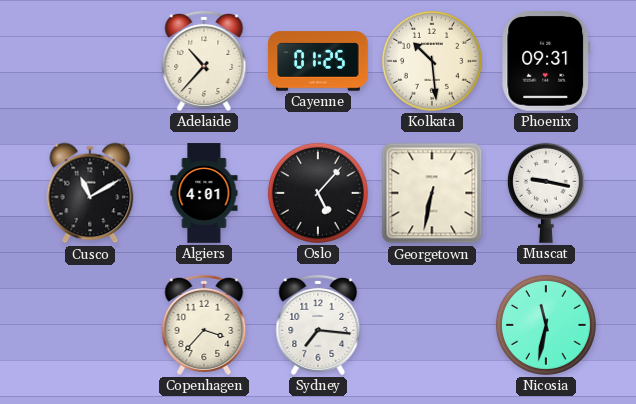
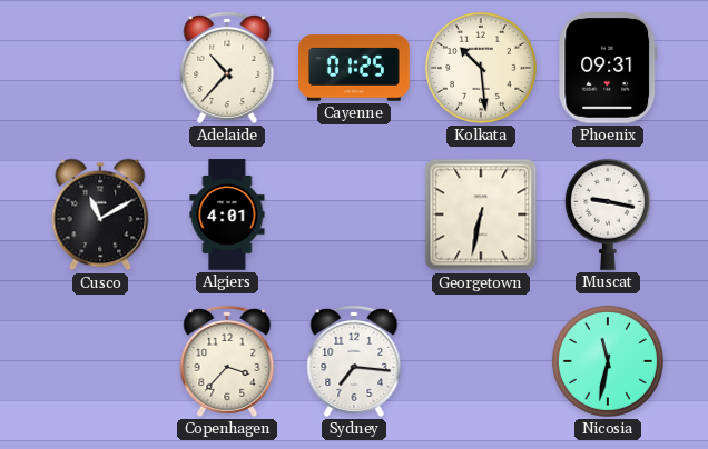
Oslo: 5:07 -> none
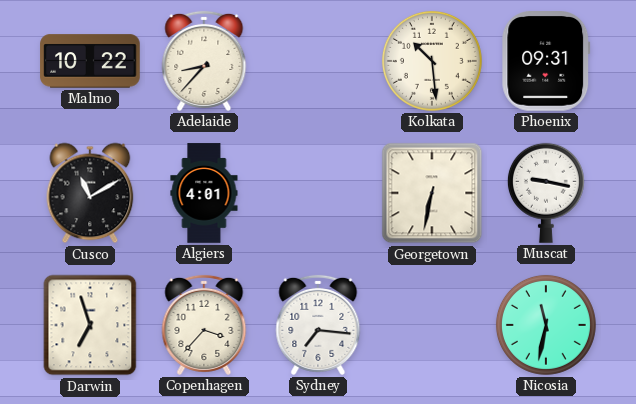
Malmo: none -> 10:22
Adelaide: 10:37 -> 8:37
Cayenne: 01:25 -> none
Darwin: none -> 6:57
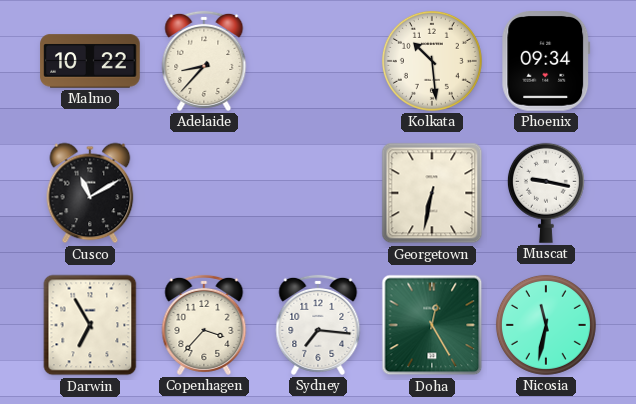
Phoenix: 09:31 -> 09:34
Algiers: 4:01 -> none
Darwin: 6:57 -> 6:55
Doha: none -> 12:25
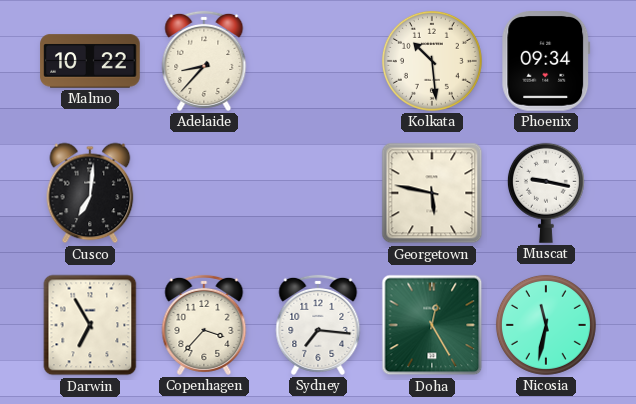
Cusco: 11:10 -> 7:01
Georgetown: 6:32 -> 5:47
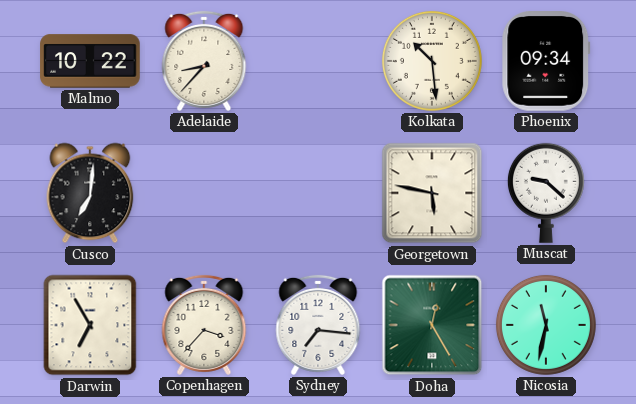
Muscat: 9:17 -> 9:22
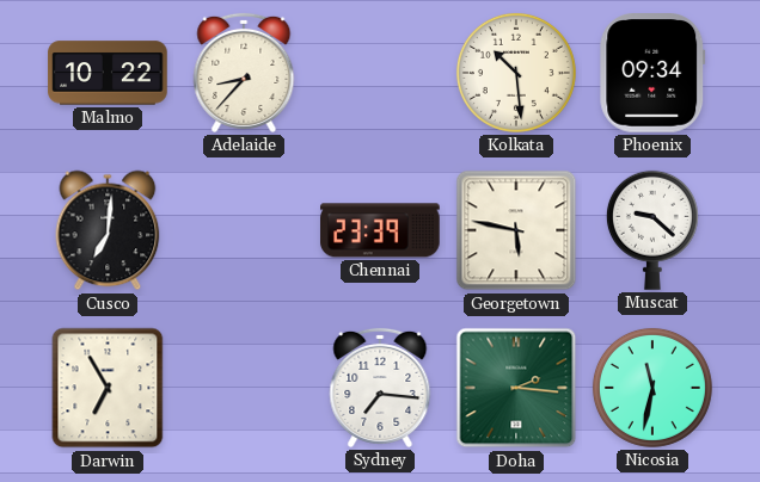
Chennai: none -> 23:39
Copenhagen: 3:37 -> none
Doha: 12:25 -> 2:16
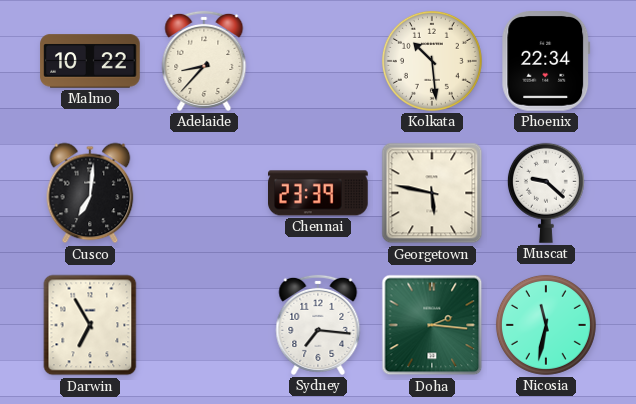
Phoenix: 09:34 -> 22:34
